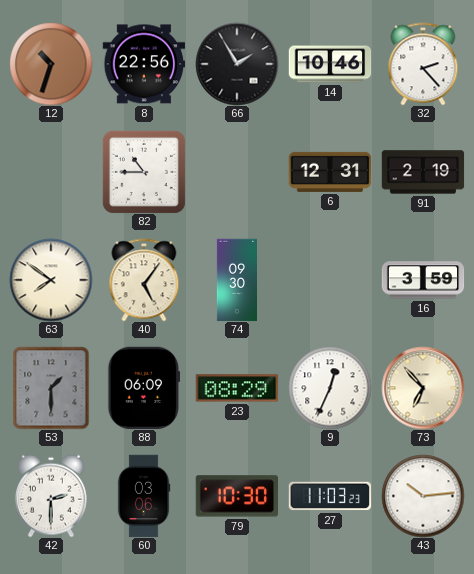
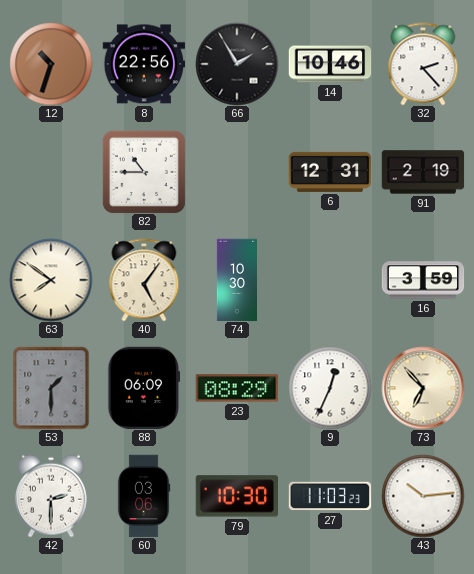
74: 09:30 -> 10:30
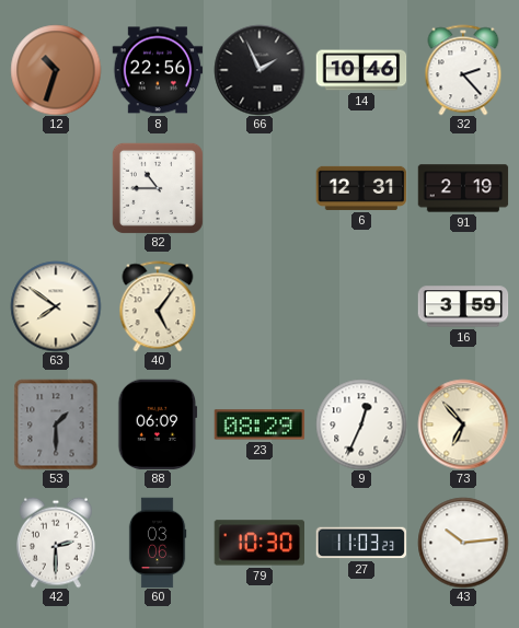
66: 1:55 -> 1:56
74: 10:30 -> none
